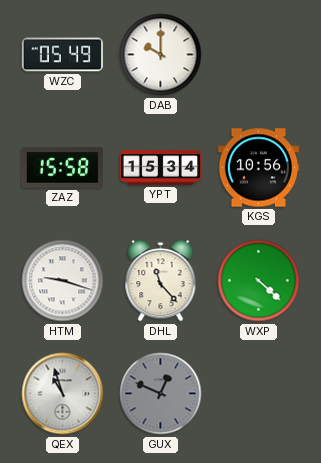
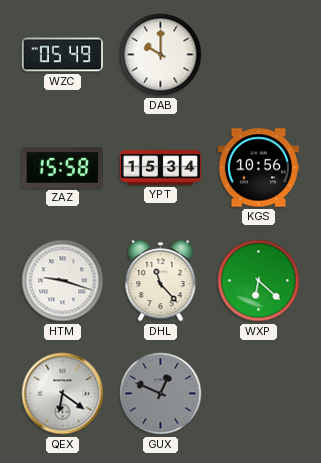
WXP: 4:22 -> 6:22
QEX: 10:57 -> 6:21
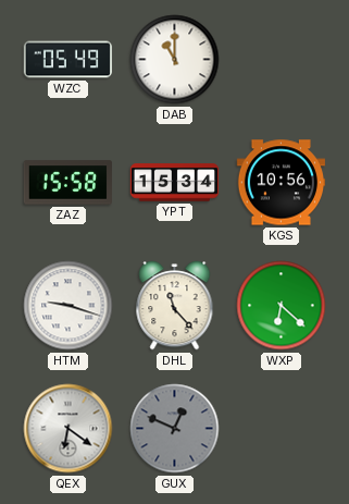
DAB: 10:00 -> 11:00
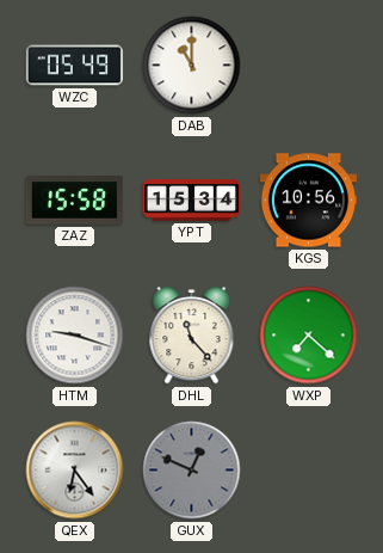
WXP: 6:22 -> 7:22
QEX: 6:21 -> 6:24
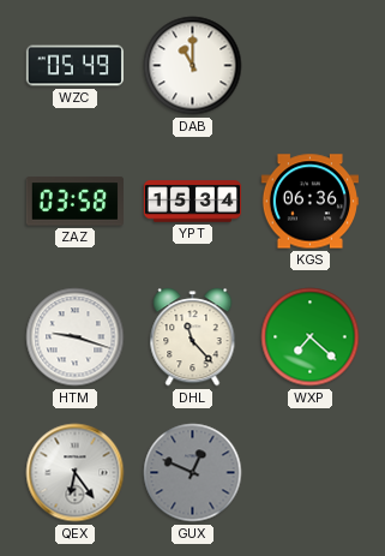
ZAZ: 15:58 -> 03:58
KGS: 10:56 -> 06:36
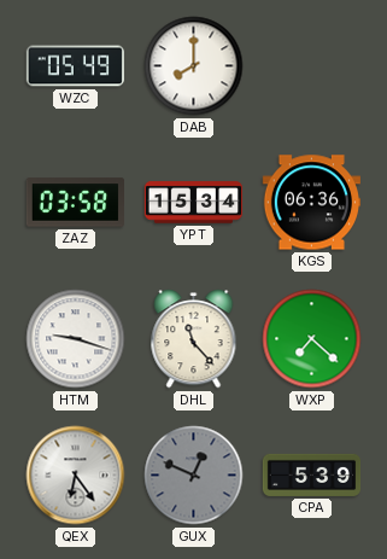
DAB: 11:00 -> 8:00
CPA: none -> 5:39
